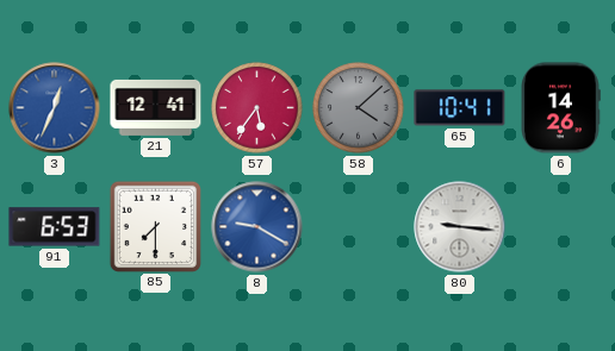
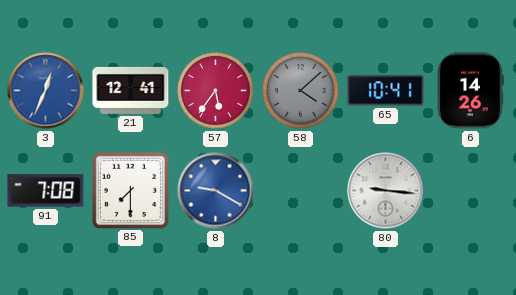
91: 6:53 -> 7:08
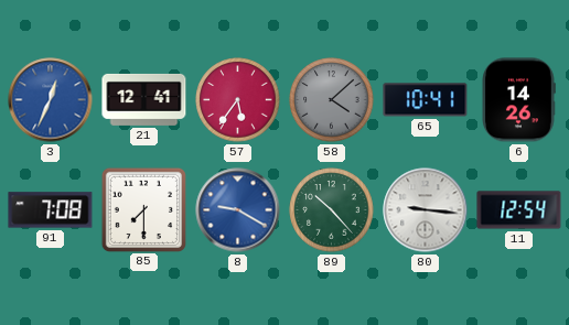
89: none -> 10:23
11: none -> 12:54
